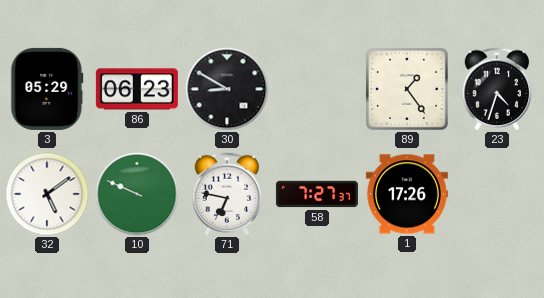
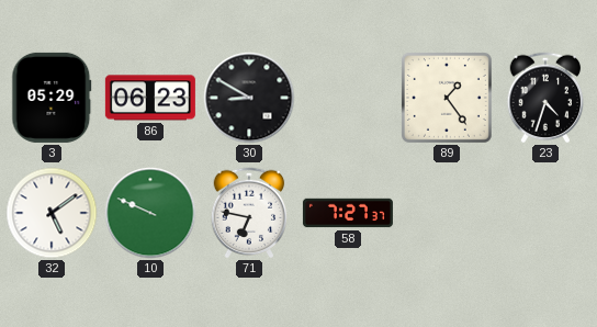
1: 17:26 -> none
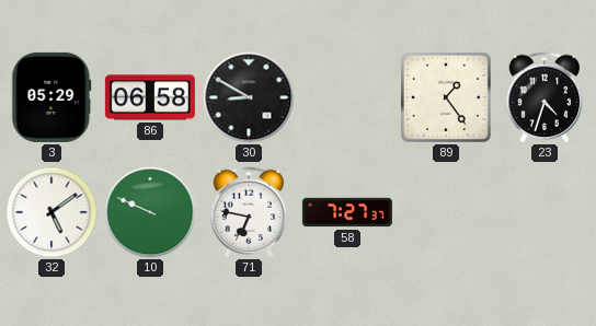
86: 06:23 -> 06:58
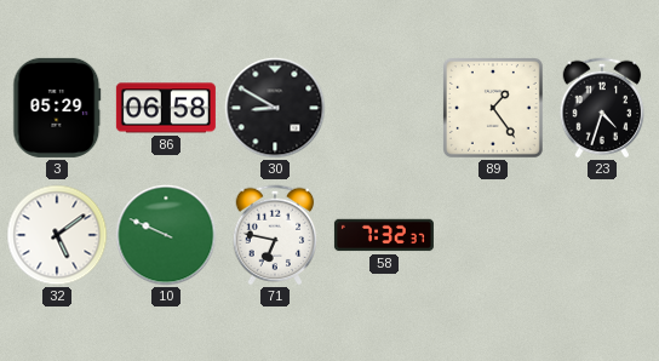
58: 7:27 -> 7:32
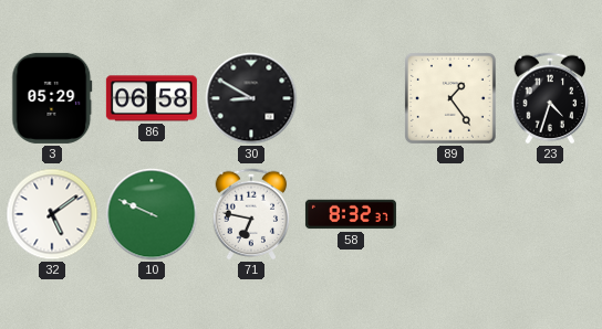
58: 7:32 -> 8:32
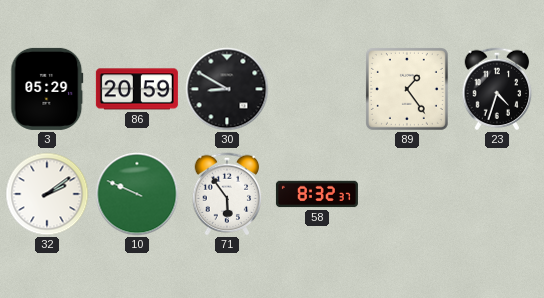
86: 06:58 -> 20:59
32: 5:09 -> 2:09
71: 6:47 -> 5:54
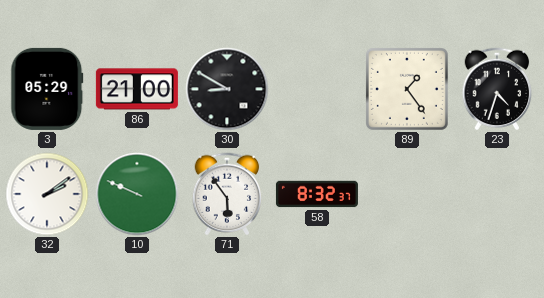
86: 20:59 -> 21:00
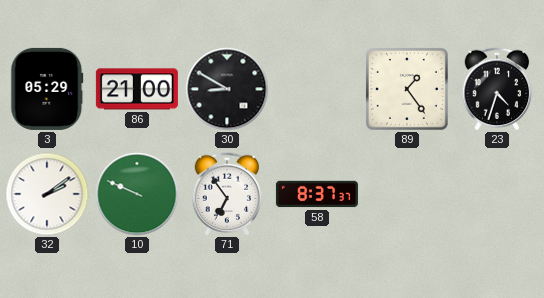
71: 5:54 -> 6:54
58: 8:32 -> 8:37
